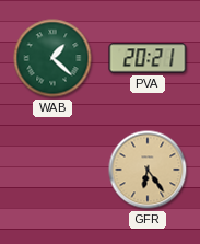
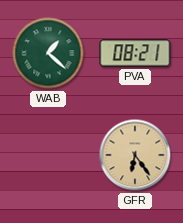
PVA: 20:21 -> 08:21
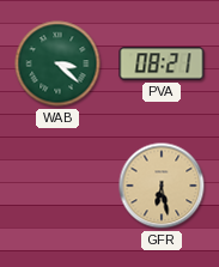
WAB: 1:22 -> 3:22
GFR: 6:24 -> 6:28
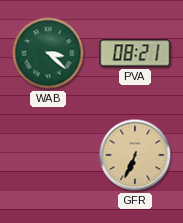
GFR: 6:28 -> 6:34
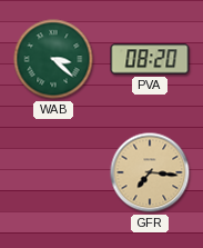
PVA: 08:21 -> 08:20
GFR: 6:34 -> 7:16
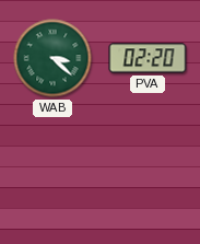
PVA: 08:20 -> 02:20
GFR: 7:16 -> none
